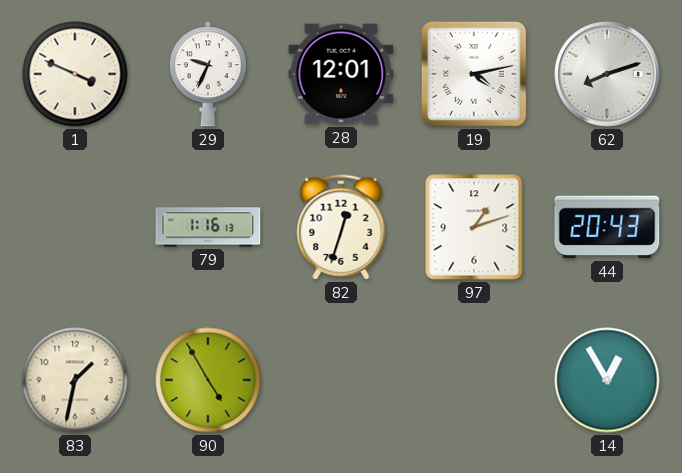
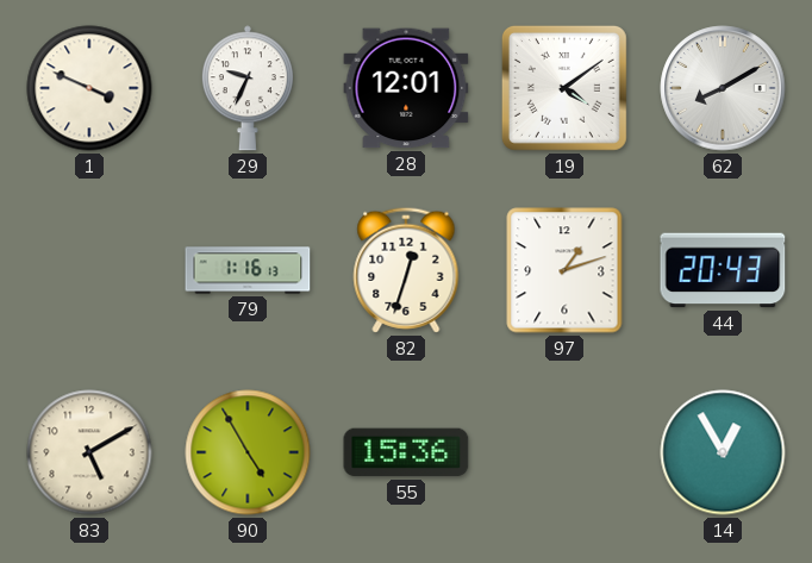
19: 4:13 -> 4:09
62: 8:12 -> 8:10
83: 1:32 -> 5:10
55: none -> 15:36
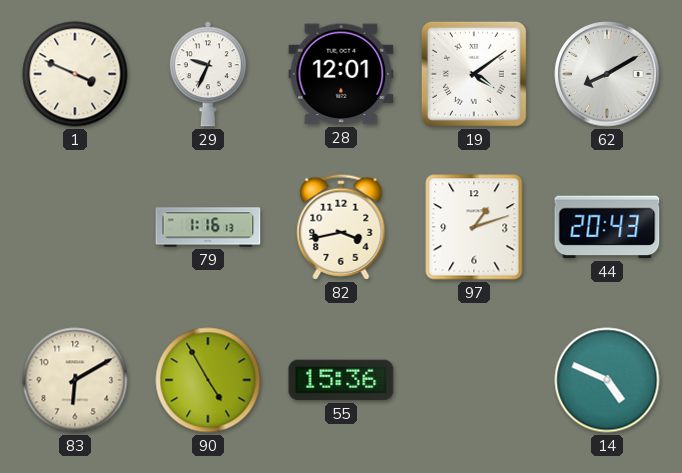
82: 12:33 -> 3:43
83: 5:10 -> 6:10
14: 12:55 -> 4:49
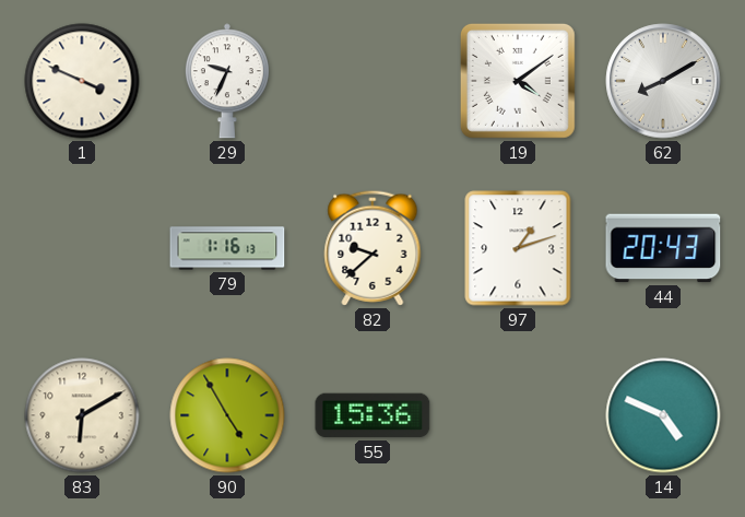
28: 12:01 -> none
82: 3:43 -> 9:38
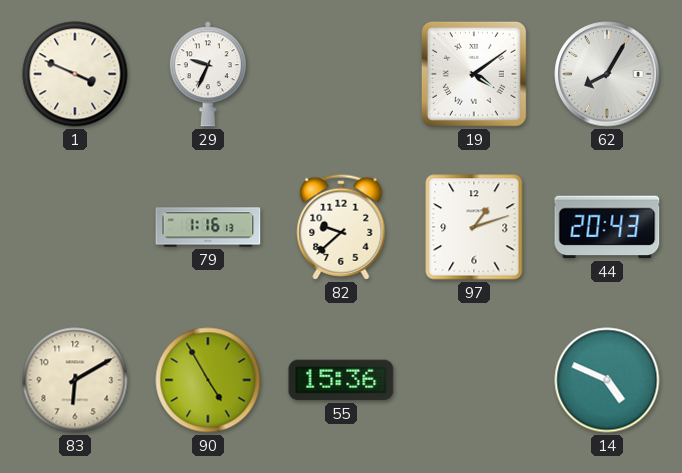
62: 8:10 -> 8:05
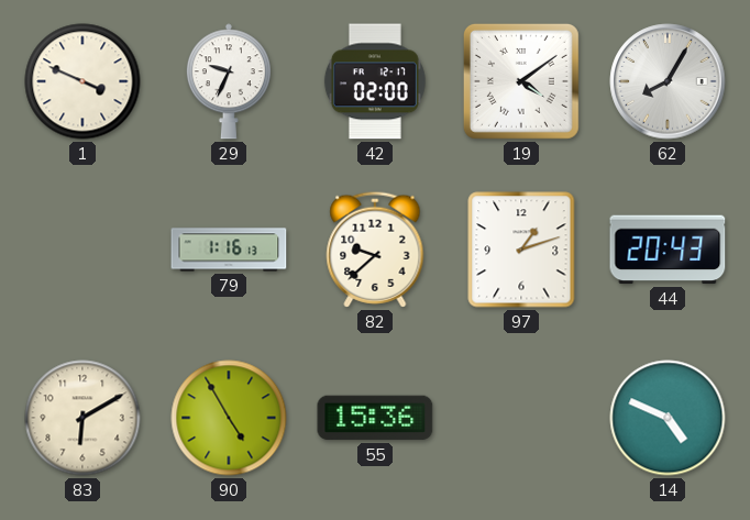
42: none -> 02:00
